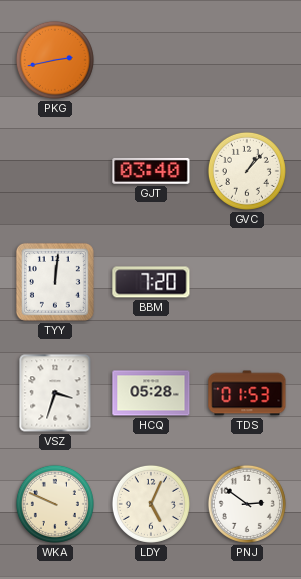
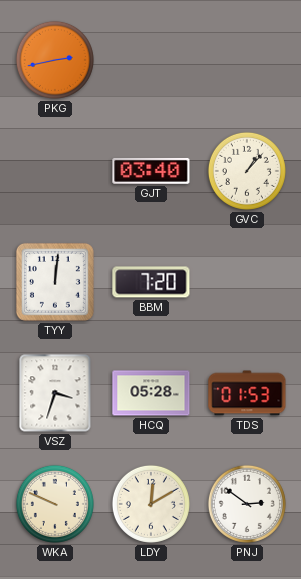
LDY: 5:04 -> 12:10
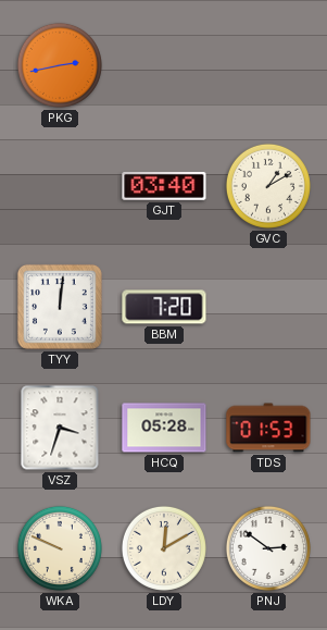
GVC: 1:07 -> 1:10
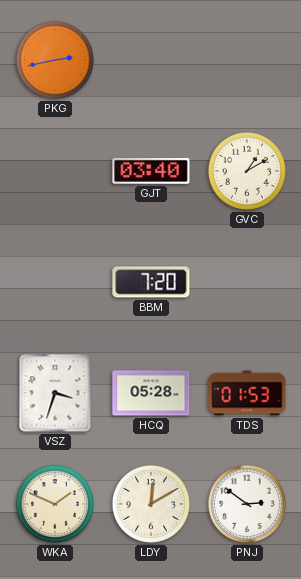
TYY: 12:01 -> none
WKA: 9:49 -> 1:49
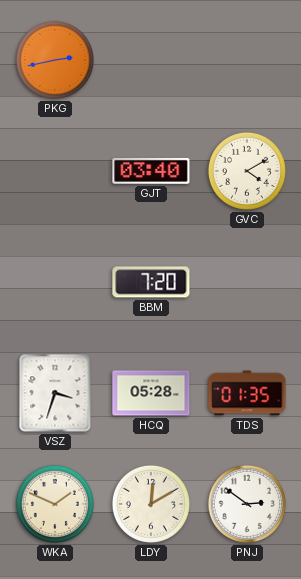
GVC: 1:10 -> 4:10
TDS: 01:53 -> 01:35
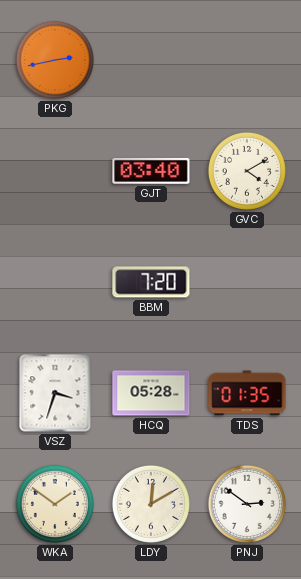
WKA: 1:49 -> 1:51
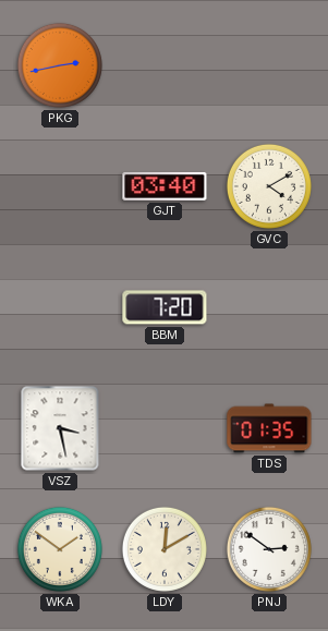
VSZ: 3:33 -> 3:28
HCQ: 05:28 -> none
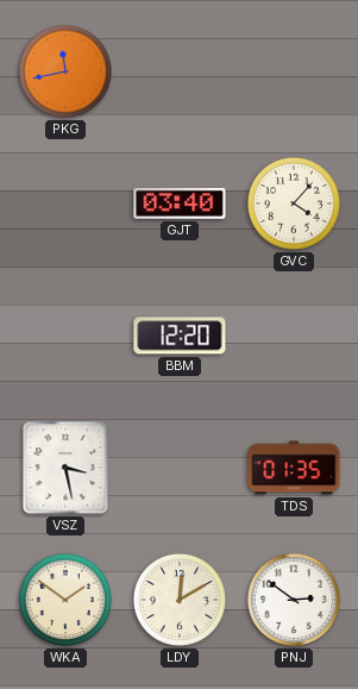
PKG: 2:43 -> 11:43
GVC: 4:10 -> 4:07
BBM: 7:20 -> 12:20
